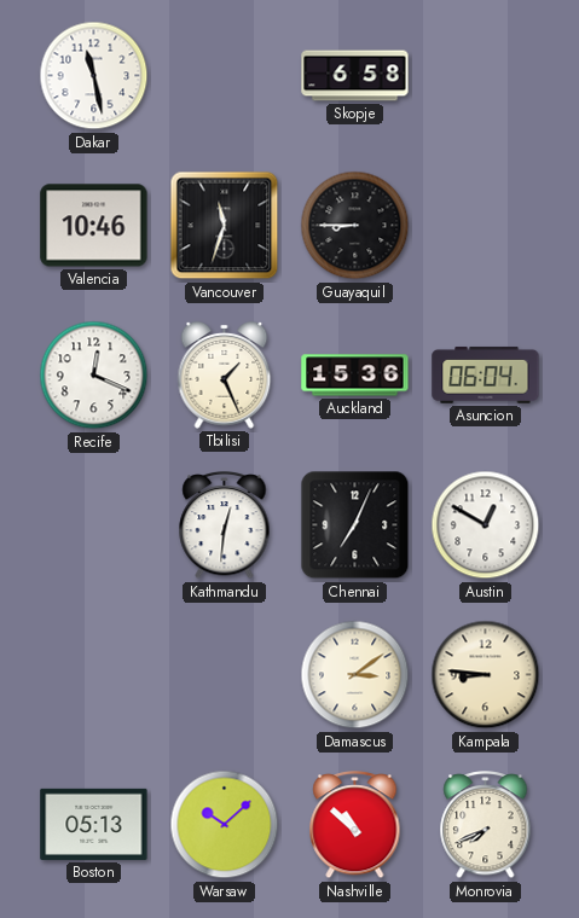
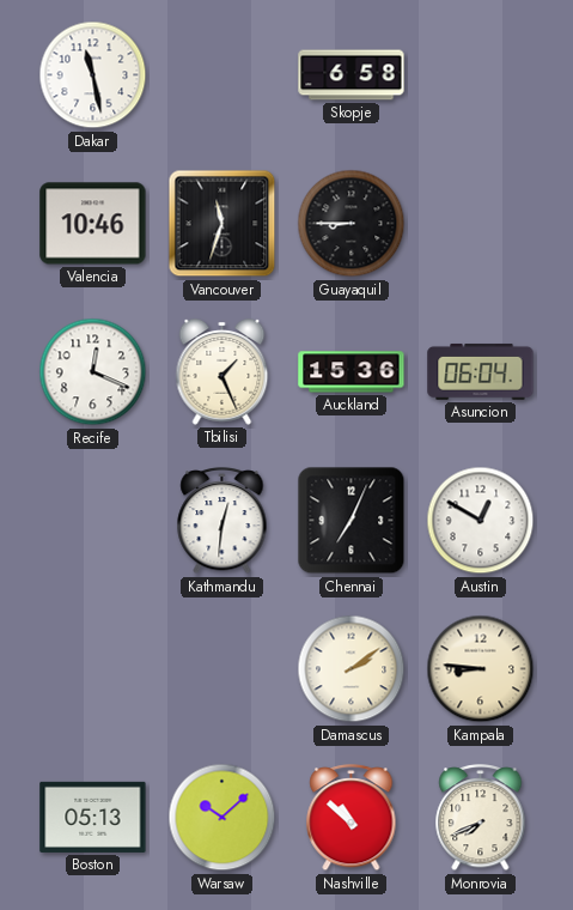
Damascus: 3:09 -> 2:09
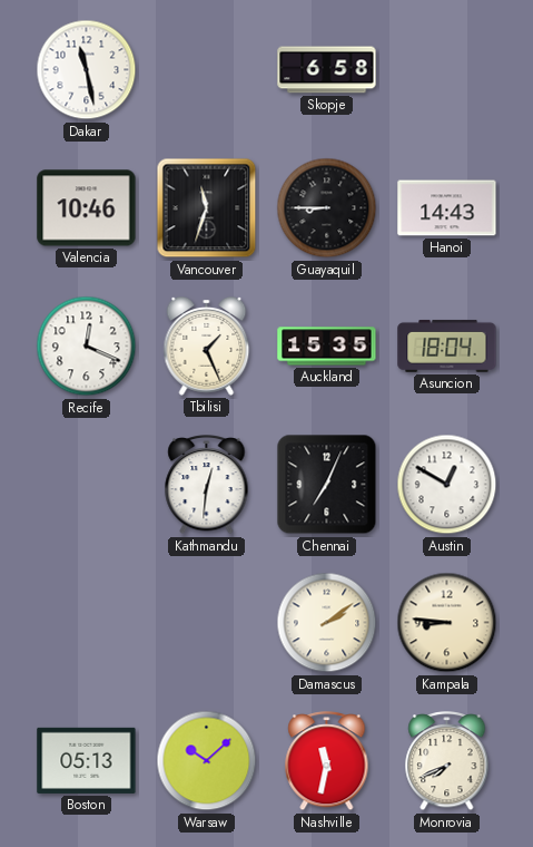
Hanoi: none -> 14:43
Auckland: 15:36 -> 15:35
Asuncion: 06:04 -> 18:04
Nashville: 10:52 -> 11:32
